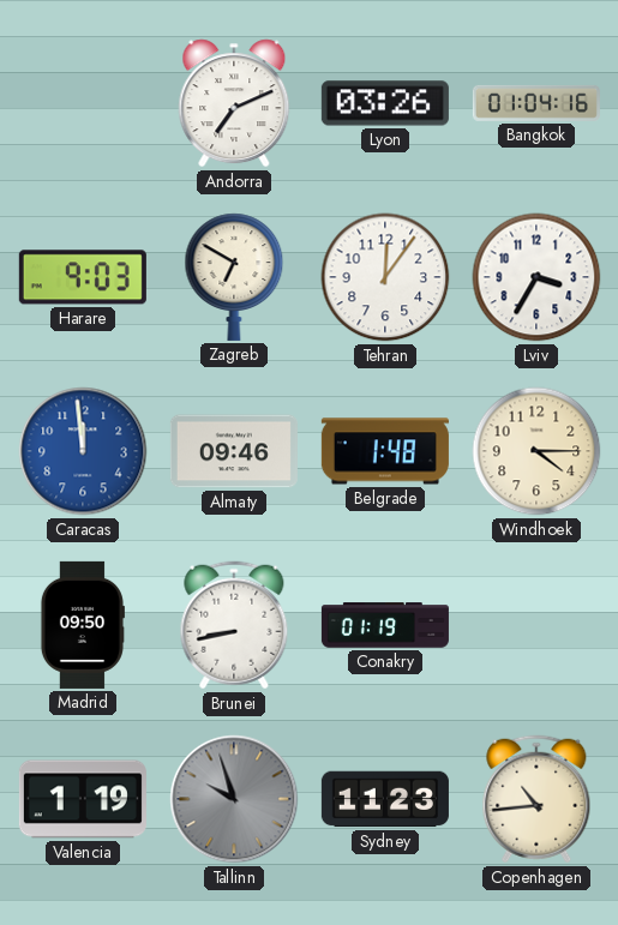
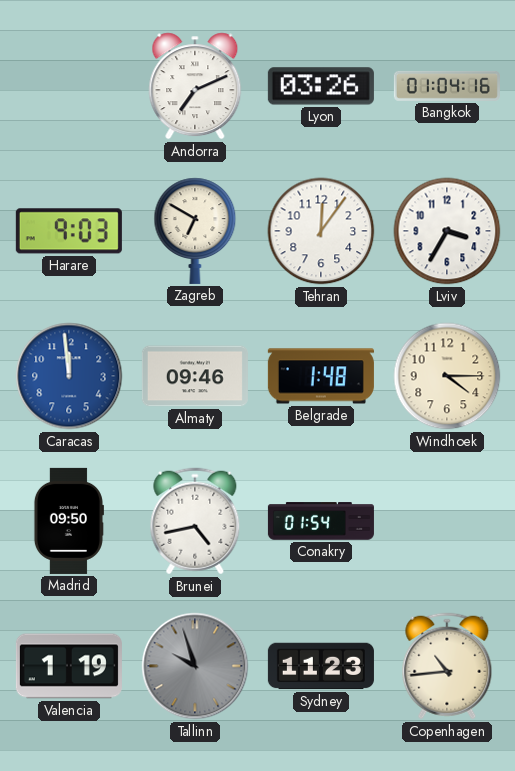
Brunei: 8:43 -> 4:43
Conakry: 01:19 -> 01:54
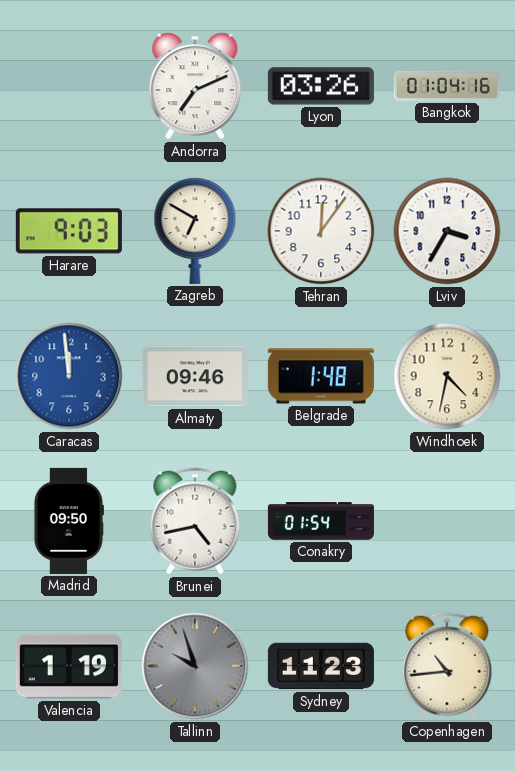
Windhoek: 4:15 -> 4:32
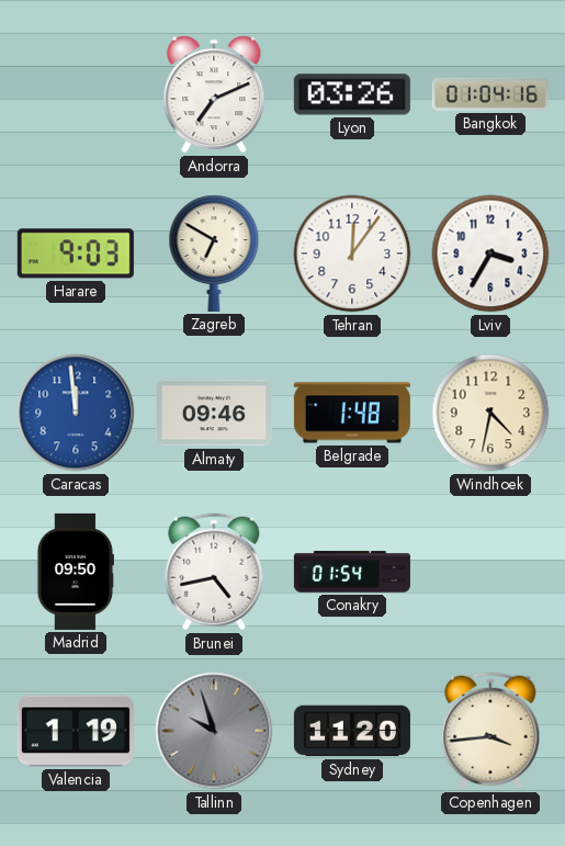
Sydney: 11:23 -> 11:20
Copenhagen: 10:44 -> 3:44
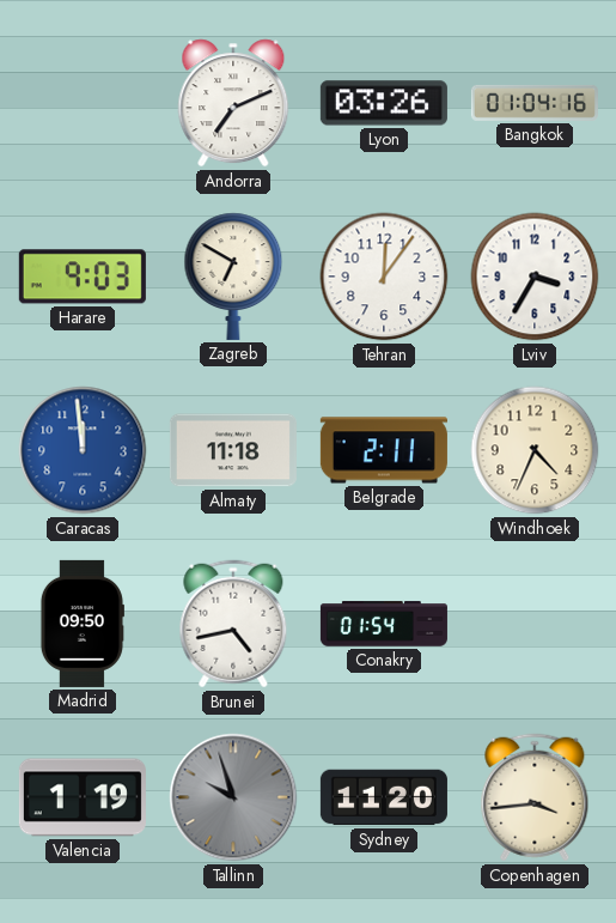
Almaty: 09:46 -> 11:18
Belgrade: 1:48 -> 2:11
Windhoek: 4:32 -> 4:34
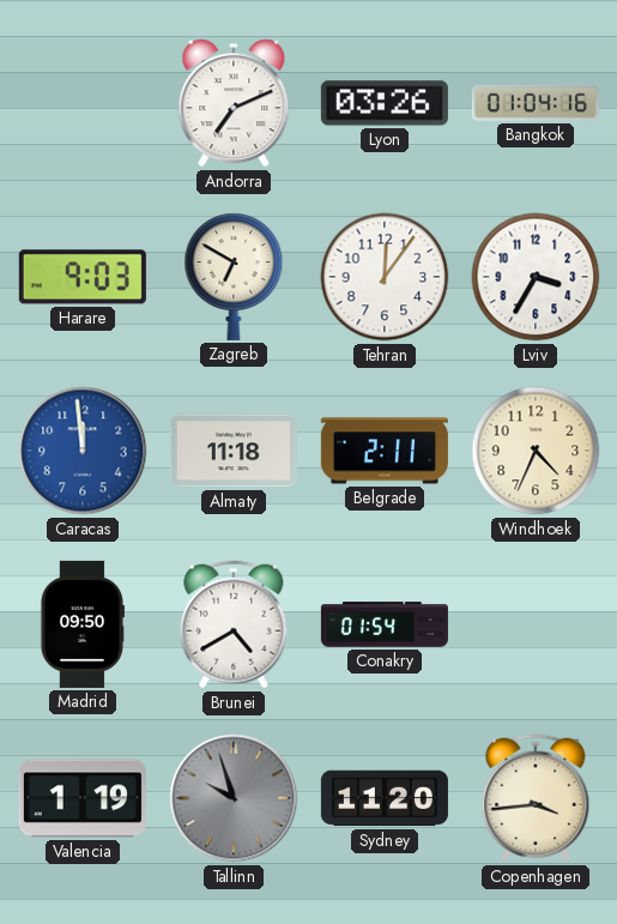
Brunei: 4:43 -> 4:40
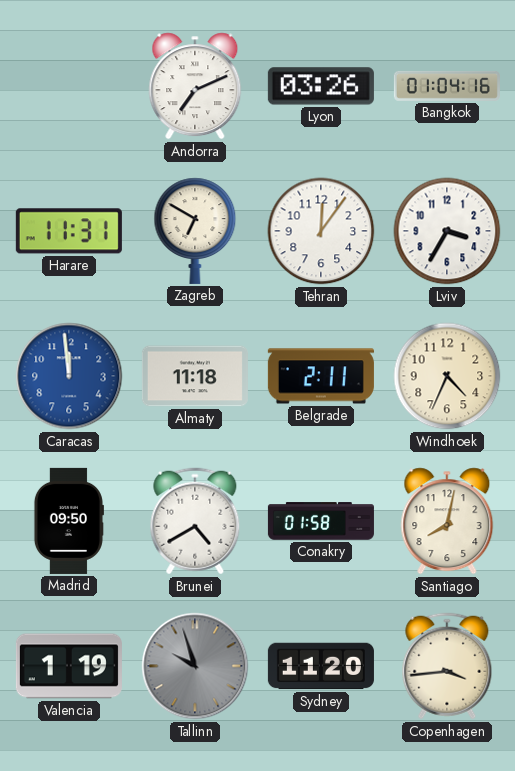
Harare: 9:03 -> 11:31
Conakry: 01:54 -> 01:58
Santiago: none -> 8:02
